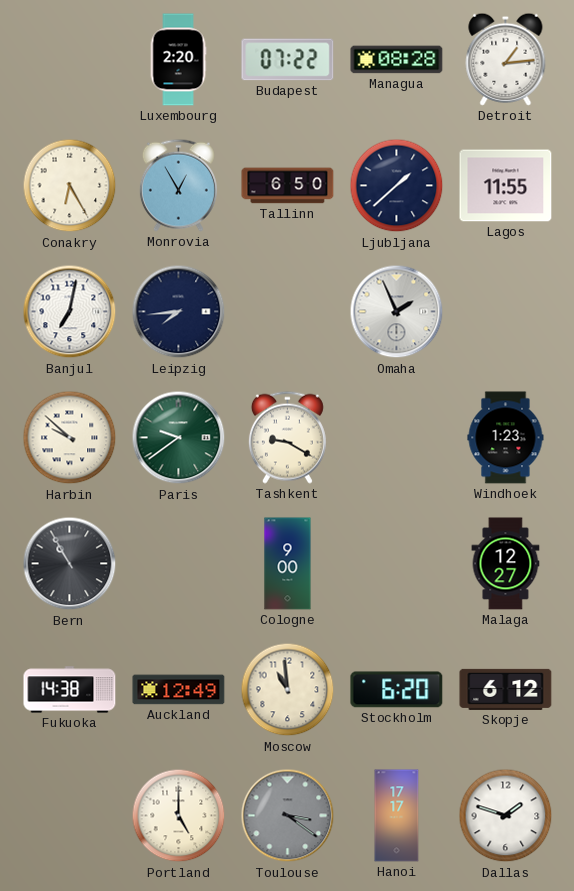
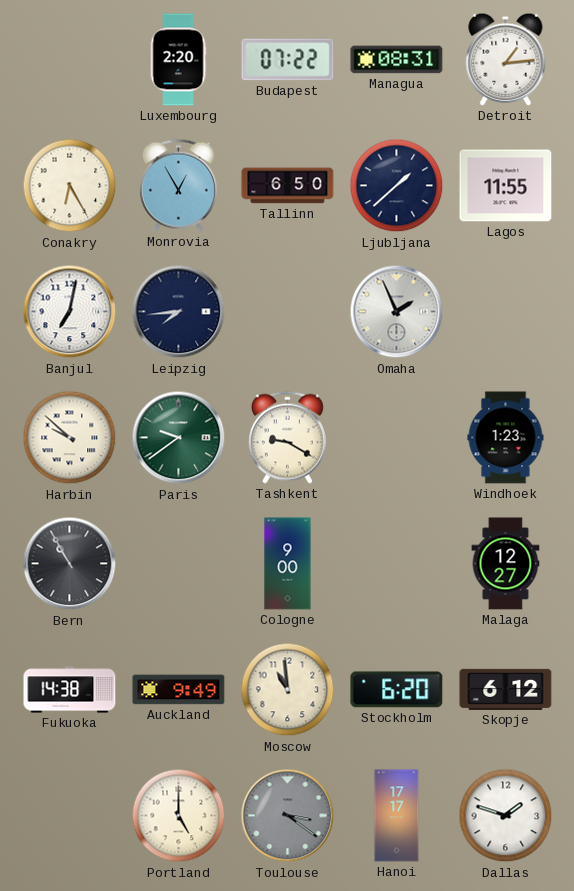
Managua: 08:28 -> 08:31
Auckland: 12:49 -> 9:49
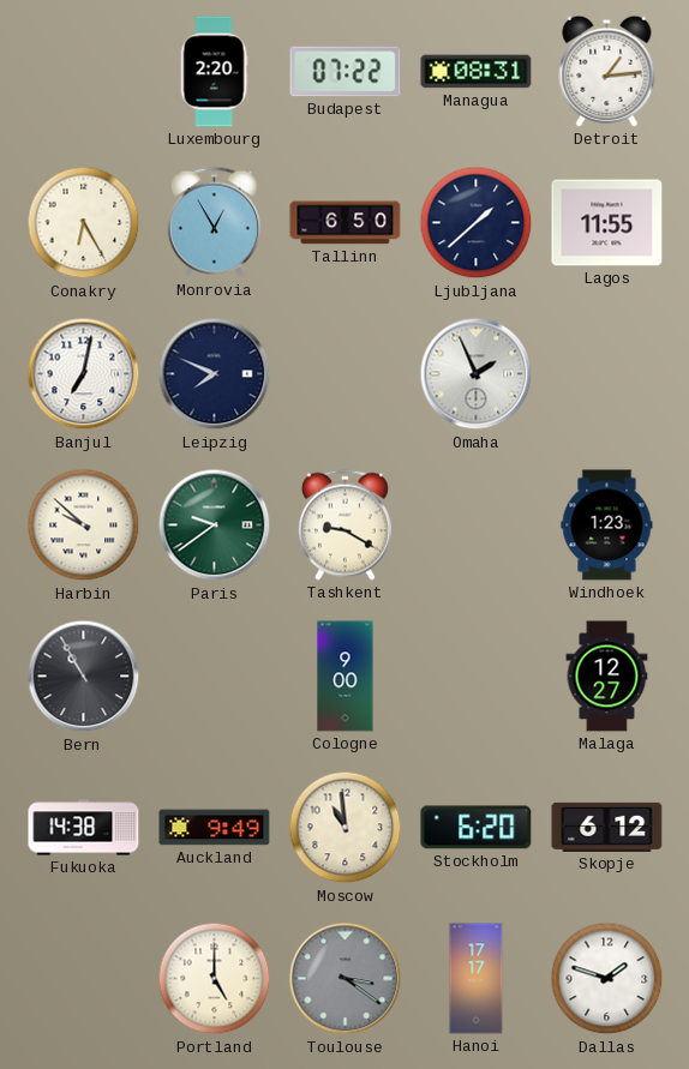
Leipzig: 7:44 -> 7:49
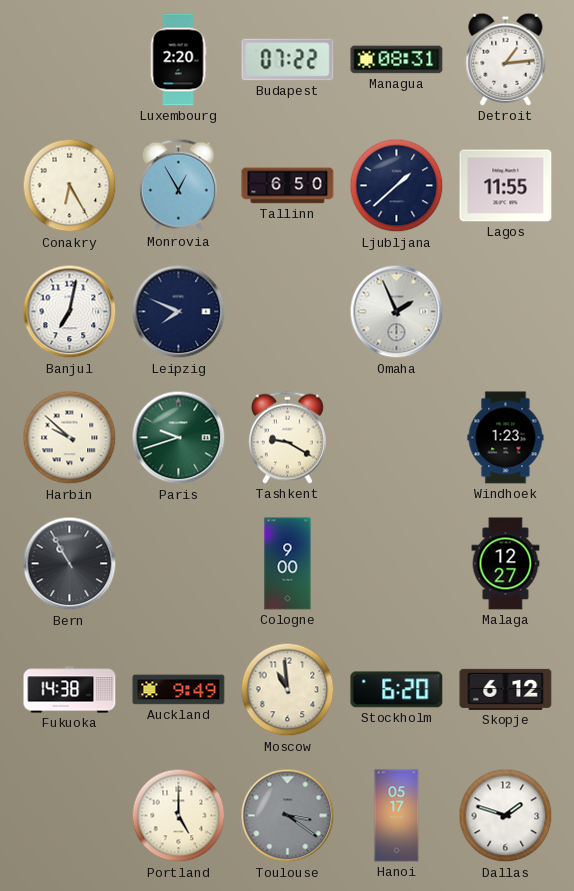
Paris: 9:39 -> 9:42
Hanoi: 17:17 -> 05:17
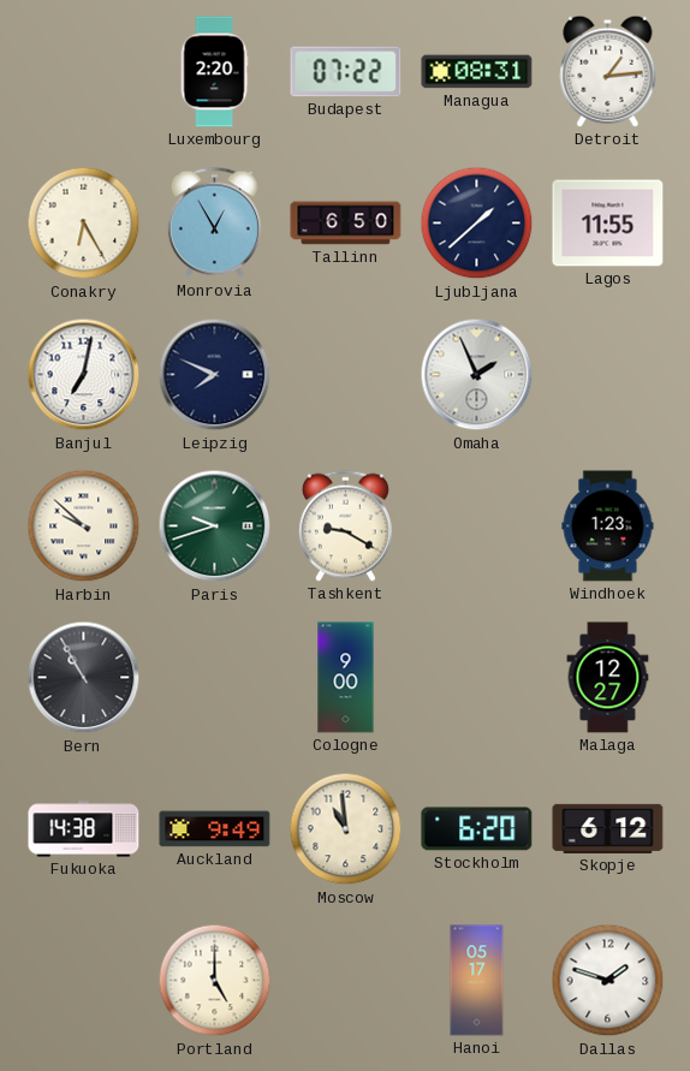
Toulouse: 3:21 -> none
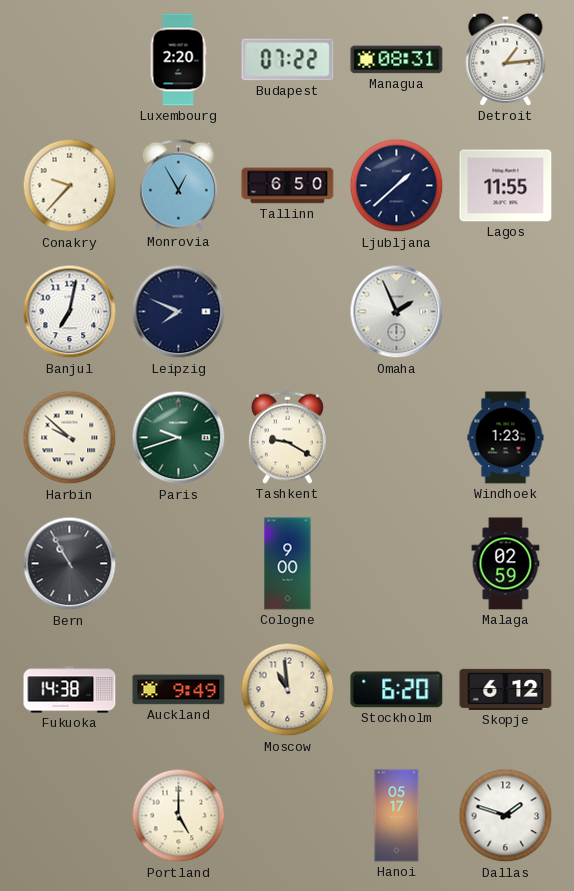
Conakry: 6:25 -> 9:37
Malaga: 12:27 -> 02:59
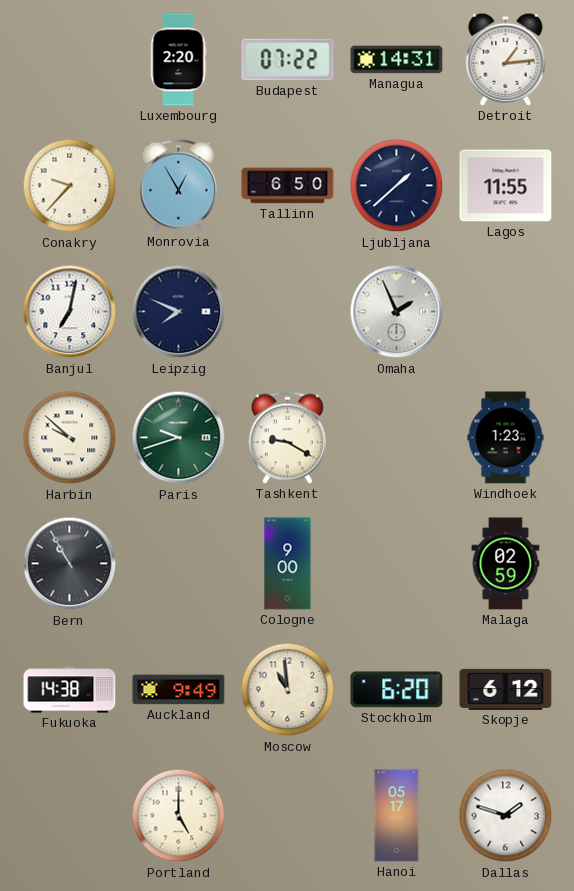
Managua: 08:31 -> 14:31
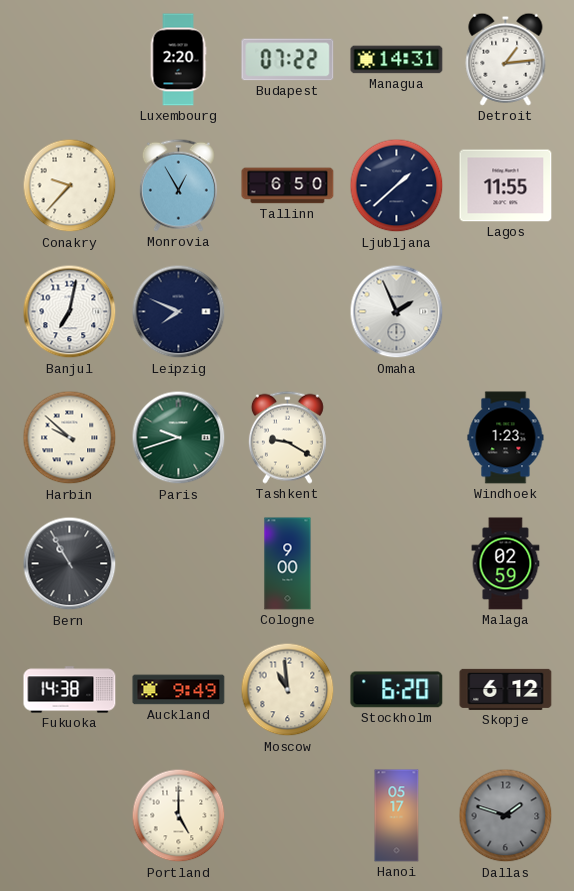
Dallas dial: white -> grey
